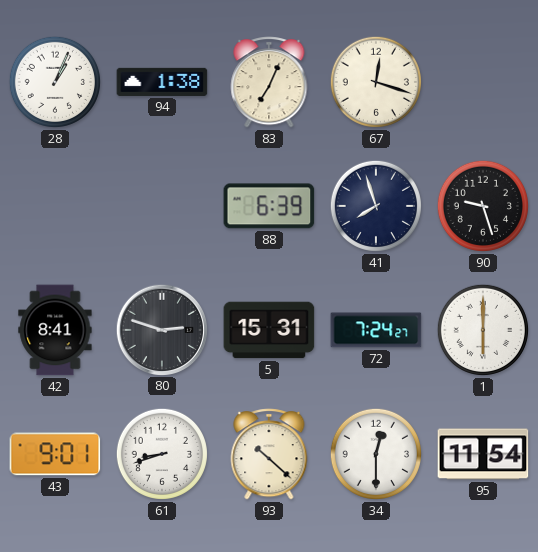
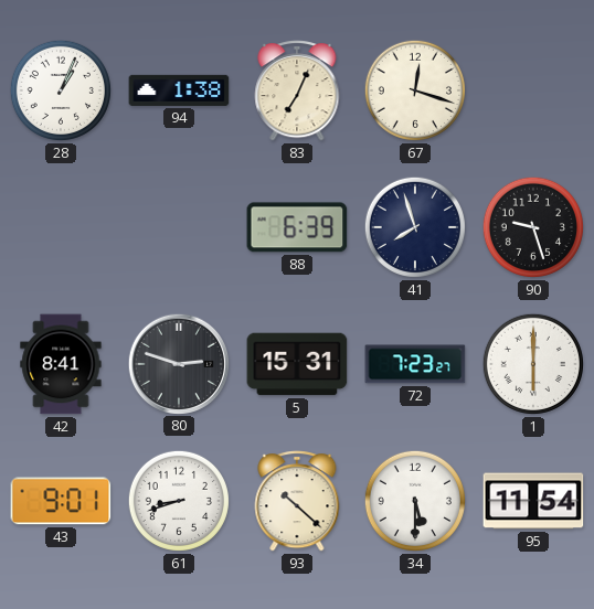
72: 7:24 -> 7:23
34: 12:30 -> 5:30
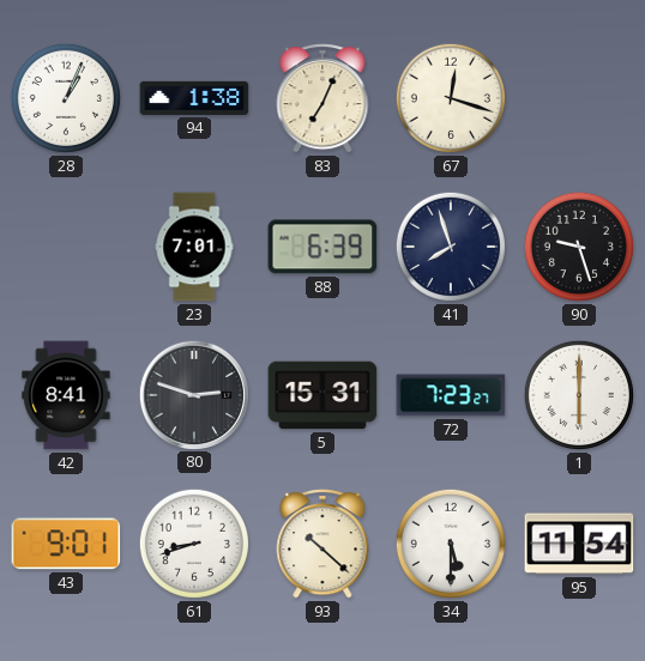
23: none -> 7:01
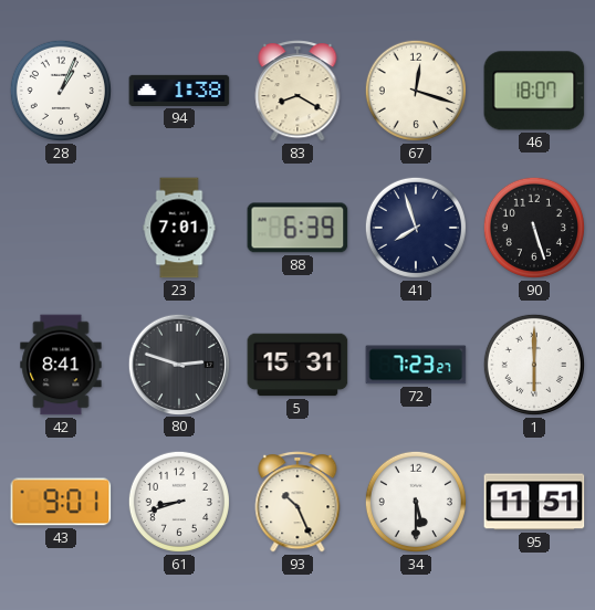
83: 7:04 -> 8:20
46: none -> 18:07
90: 9:27 -> 5:27
93: 10:22 -> 10:26
95: 11:54 -> 11:51
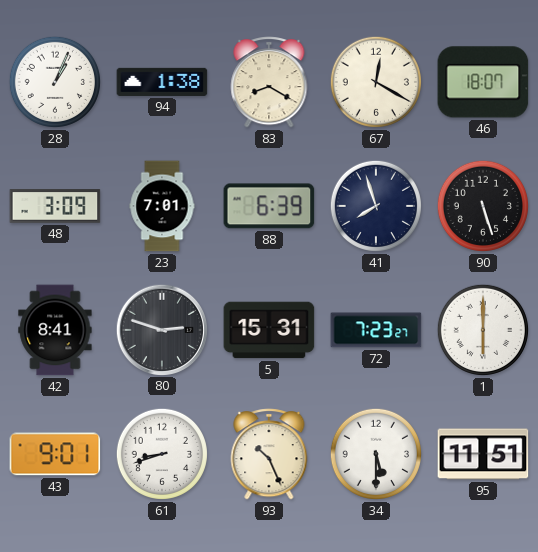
67: 12:18 -> 12:20
48: none -> 3:09
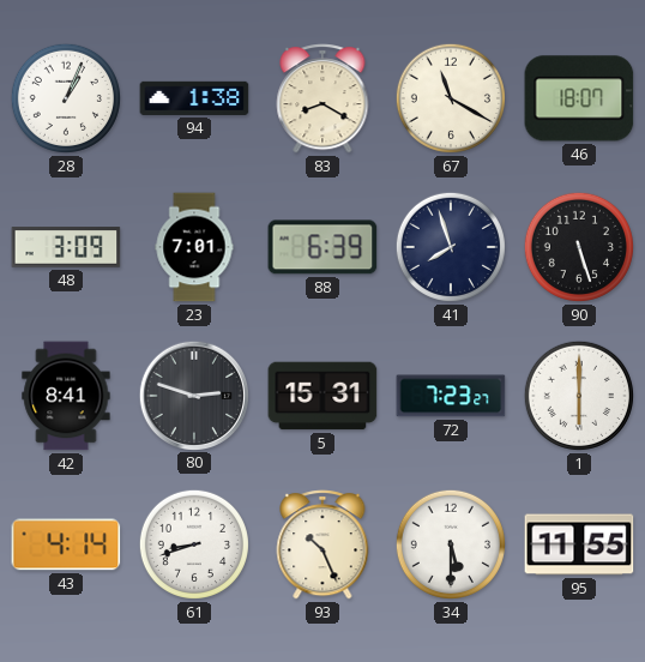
67: 12:20 -> 11:20
43: 9:01 -> 4:14
95: 11:51 -> 11:55
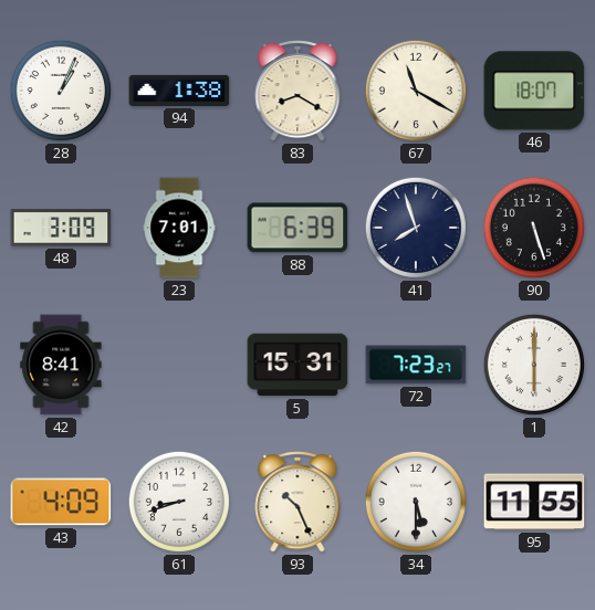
80: 2:48 -> none
43: 4:14 -> 4:09
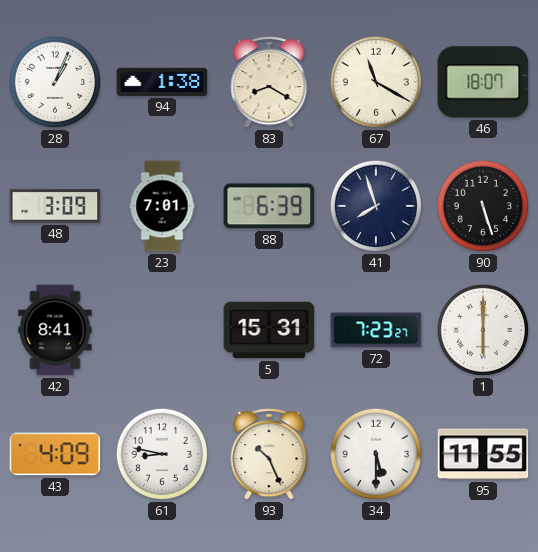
61: 8:42 -> 8:47
